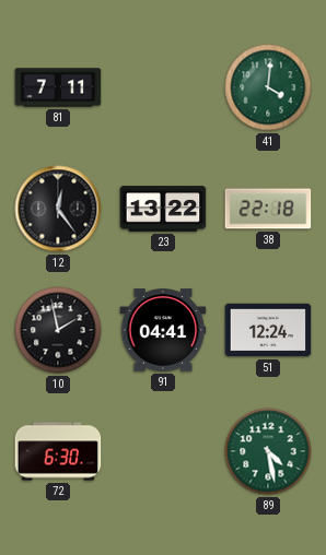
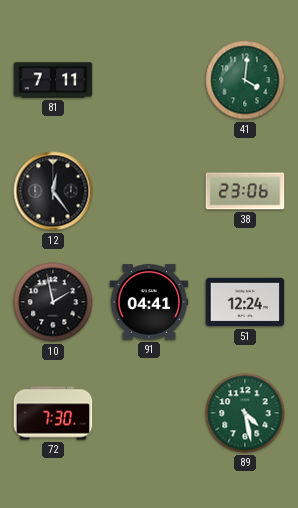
23: 13:22 -> none
38: 22:18 -> 23:06
72: 6:30 -> 7:30
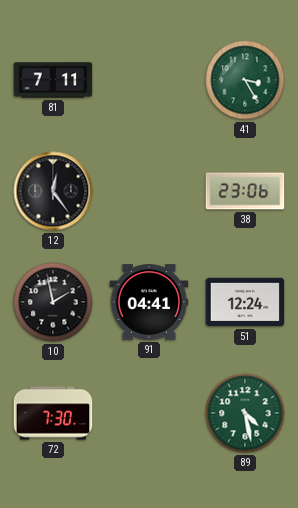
41: 4:01 -> 3:25
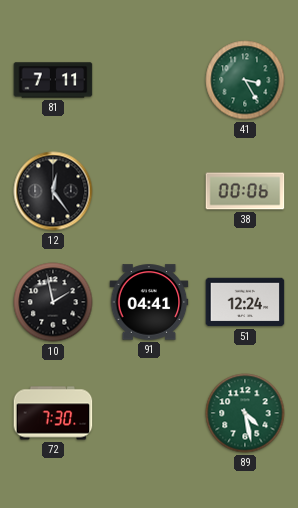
38: 23:06 -> 00:06
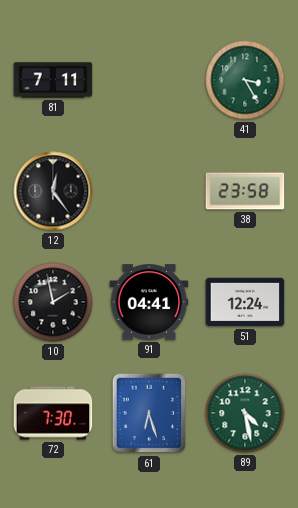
38: 00:06 -> 23:58
61: none -> 6:27
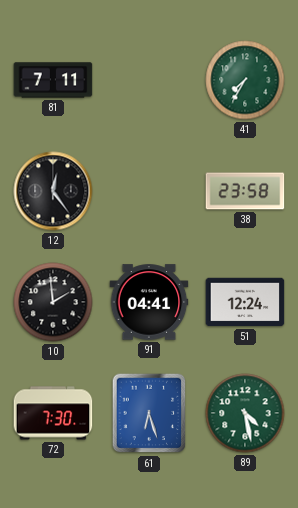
41: 3:25 -> 7:35
10: 1:58 -> 1:59
